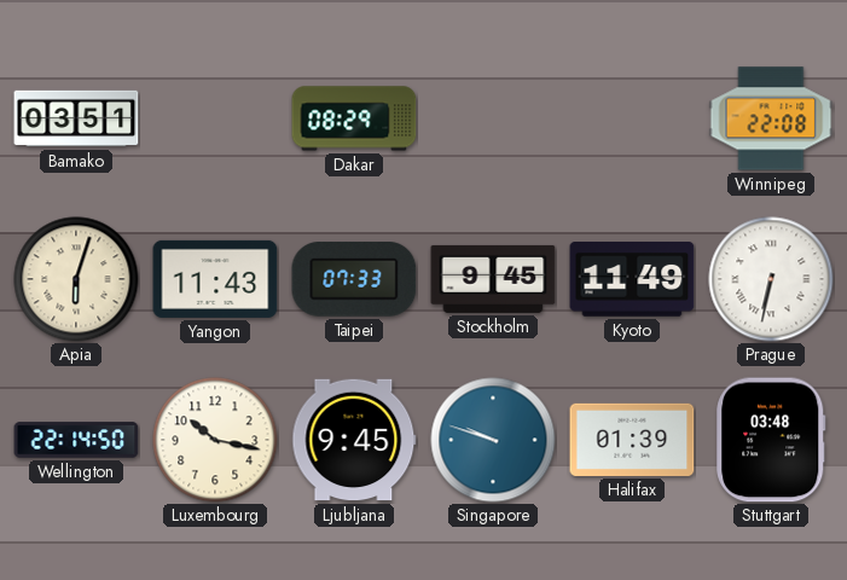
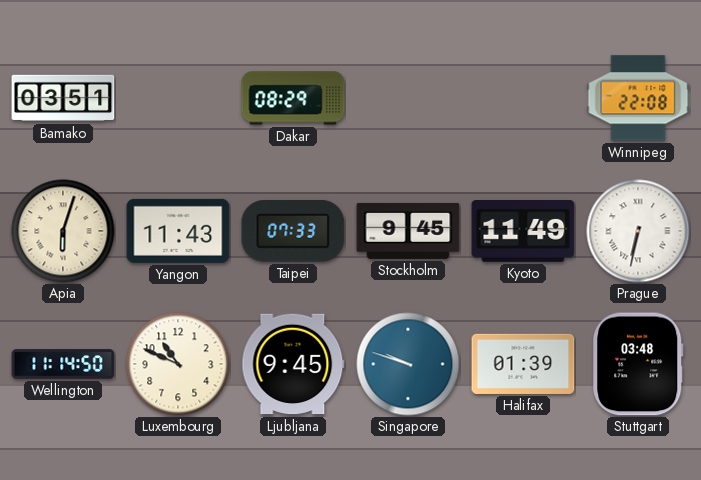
Wellington: 22:14 -> 11:14
Luxembourg: 10:17 -> 10:49
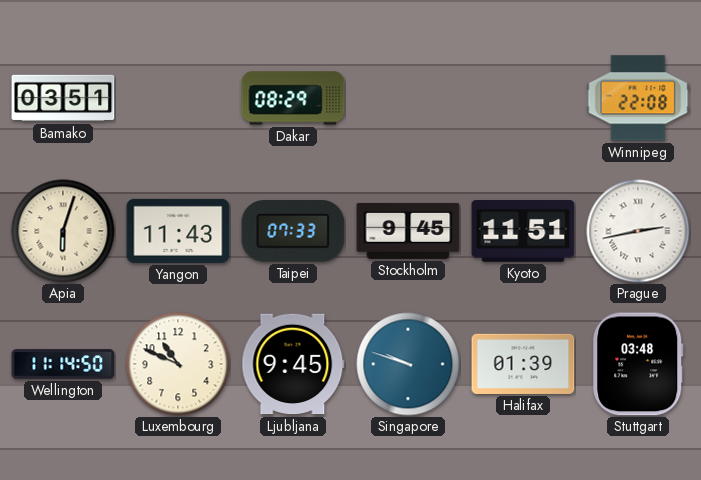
Kyoto: 11:49 -> 11:51
Prague: 6:32 -> 2:43
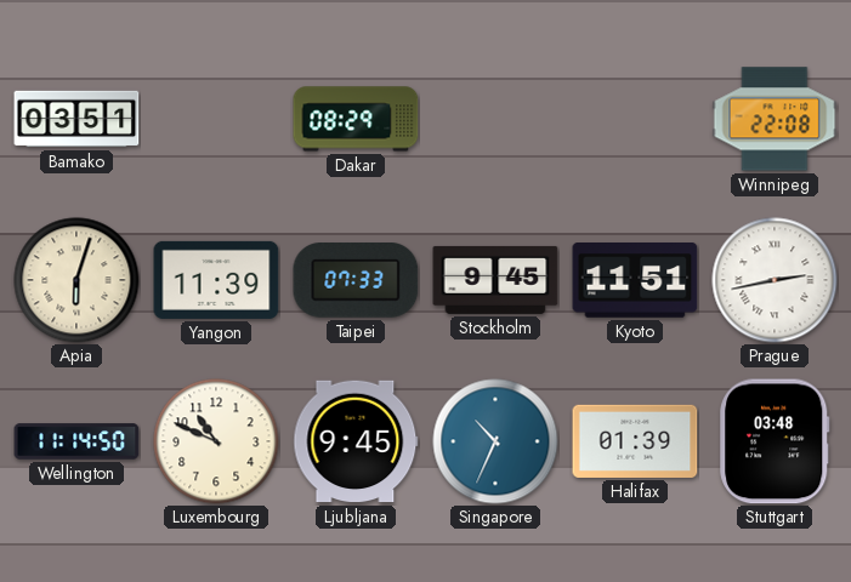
Yangon: 11:43 -> 11:39
Singapore: 9:48 -> 10:34
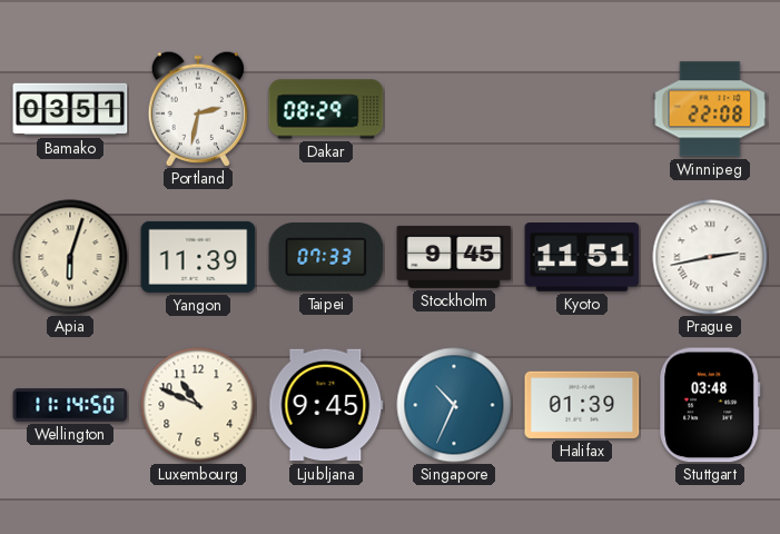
Portland: none -> 2:32
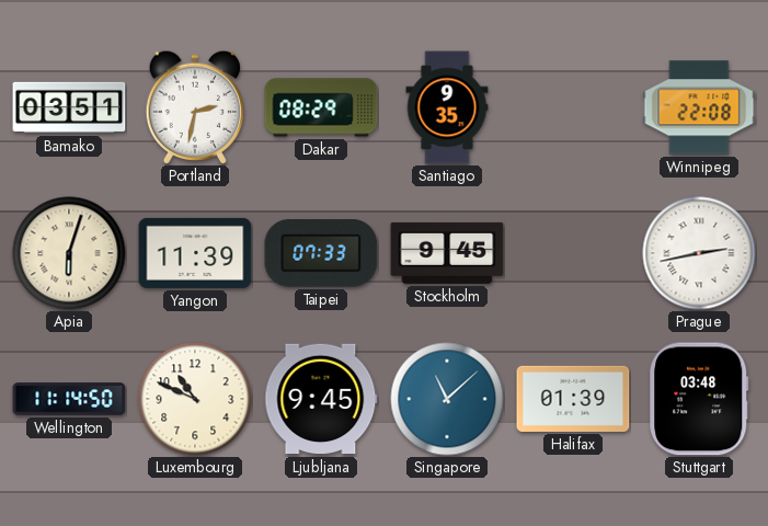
Santiago: none -> 9:35
Kyoto: 11:51 -> none
Singapore: 10:34 -> 11:08
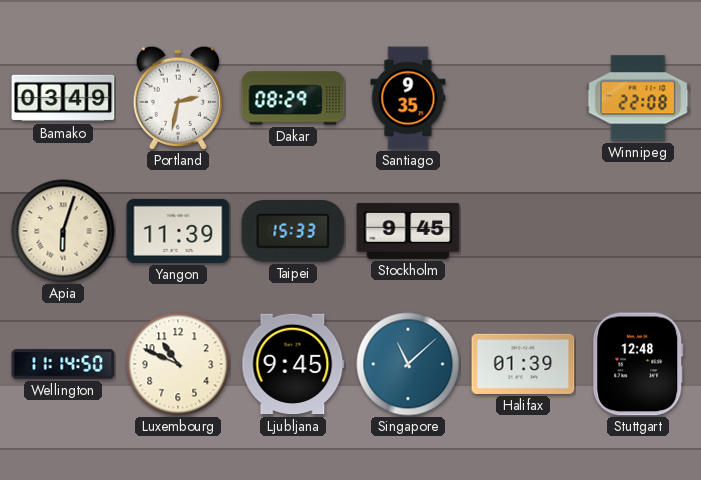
Bamako: 03:51 -> 03:49
Taipei: 07:33 -> 15:33
Prague: 2:43 -> none
Stuttgart: 03:48 -> 12:48
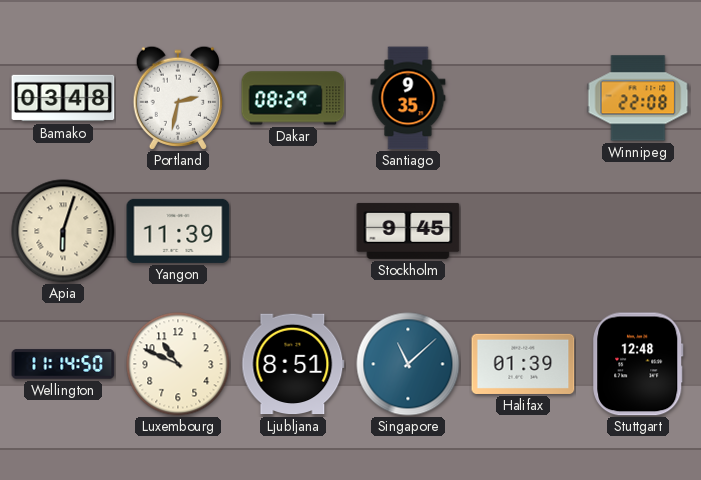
Bamako: 03:49 -> 03:48
Taipei: 15:33 -> none
Ljubljana: 9:45 -> 8:51
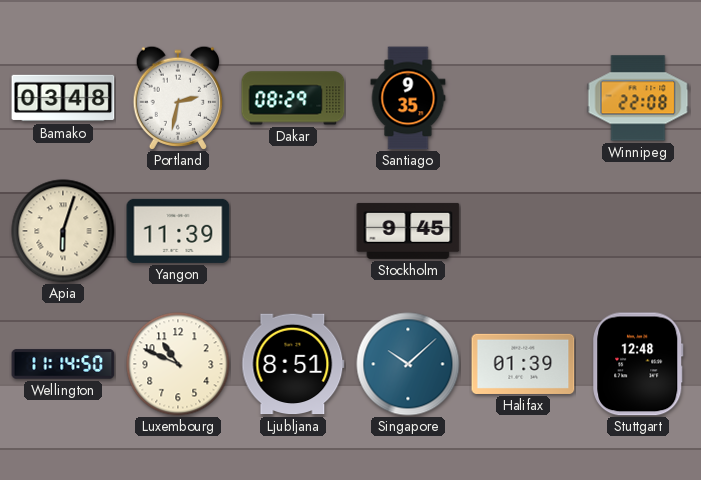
Singapore: 11:08 -> 10:08
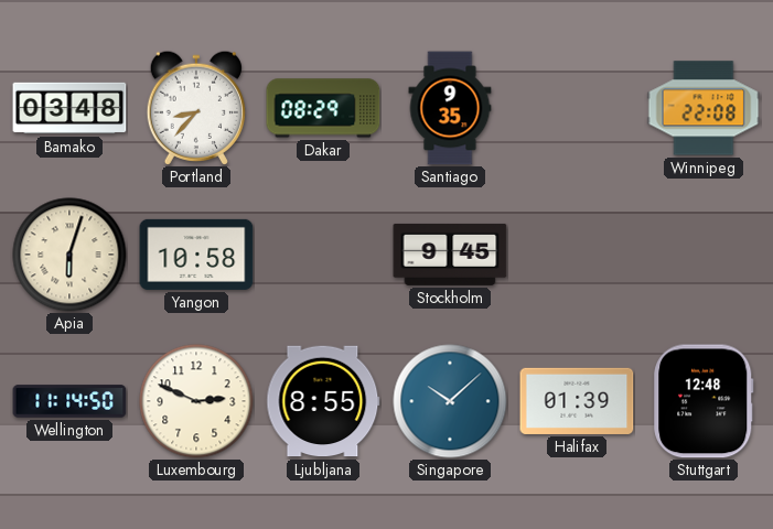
Portland: 2:32 -> 8:37
Yangon: 11:39 -> 10:58
Luxembourg: 10:49 -> 2:49
Ljubljana: 8:51 -> 8:55
